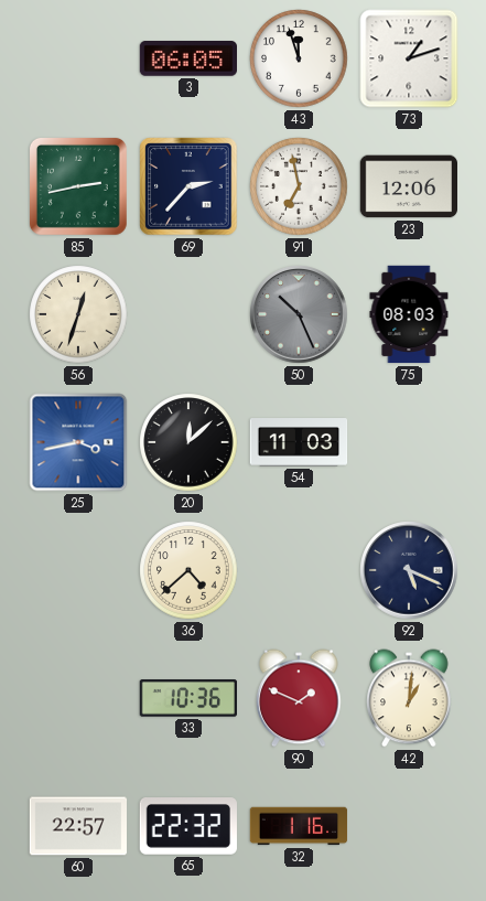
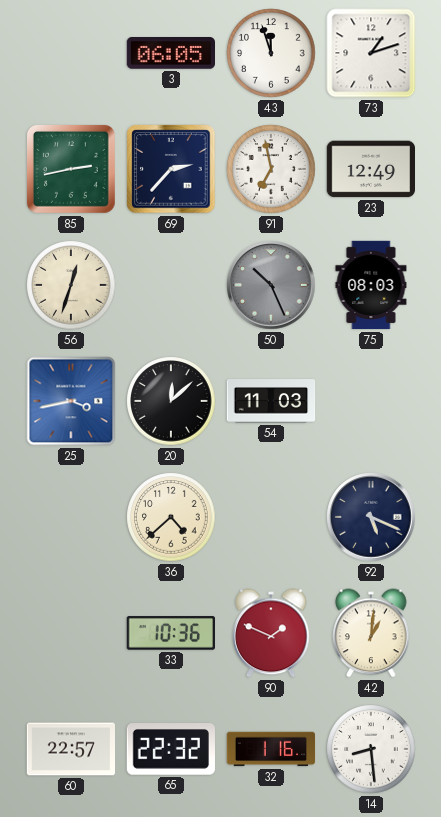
23: 12:06 -> 12:49
14: none -> 8:29
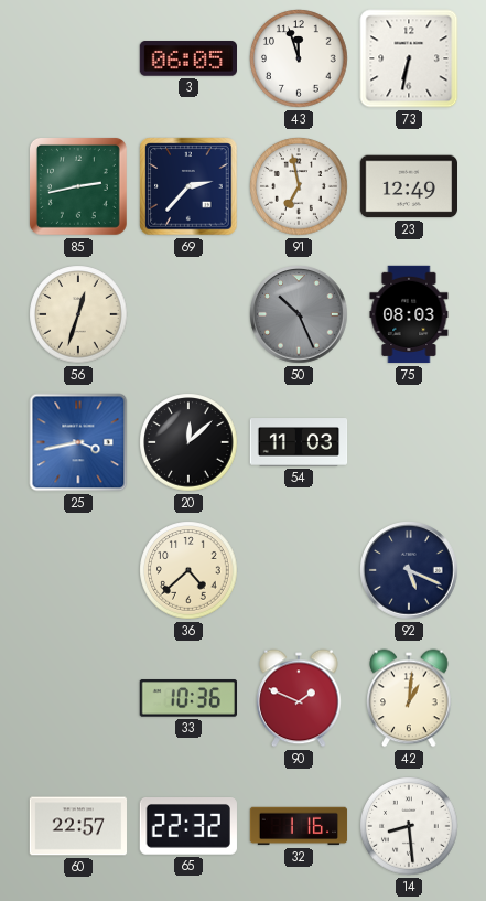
73: 1:12 -> 6:32
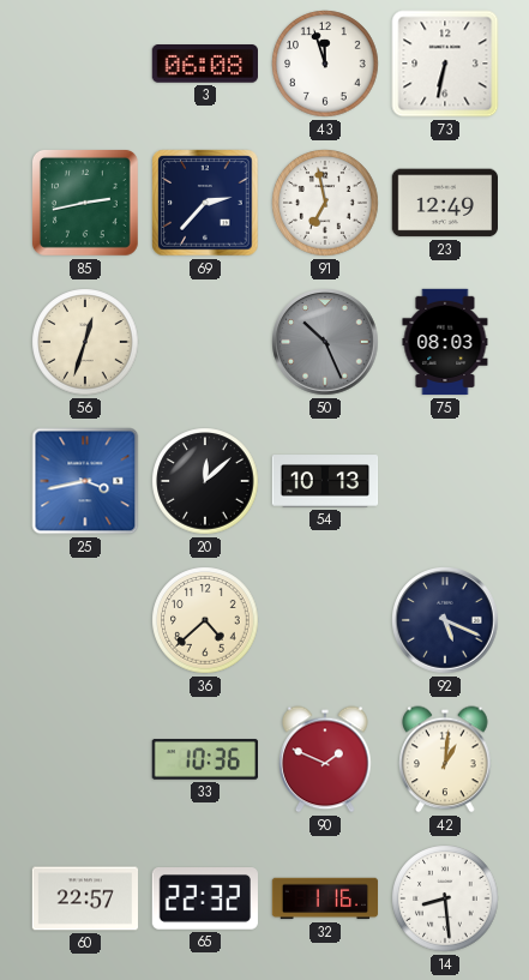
3: 06:05 -> 06:08
54: 11:03 -> 10:13
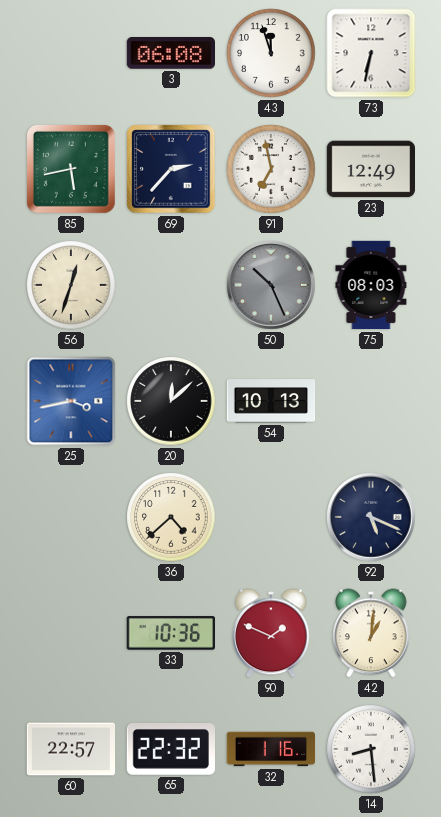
85: 2:43 -> 5:43
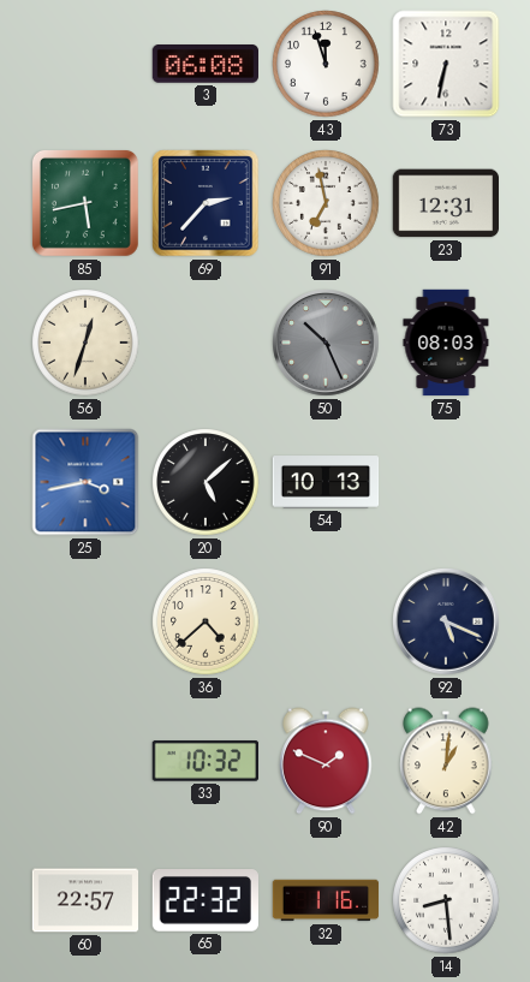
23: 12:49 -> 12:31
20: 12:08 -> 5:08
33: 10:36 -> 10:32
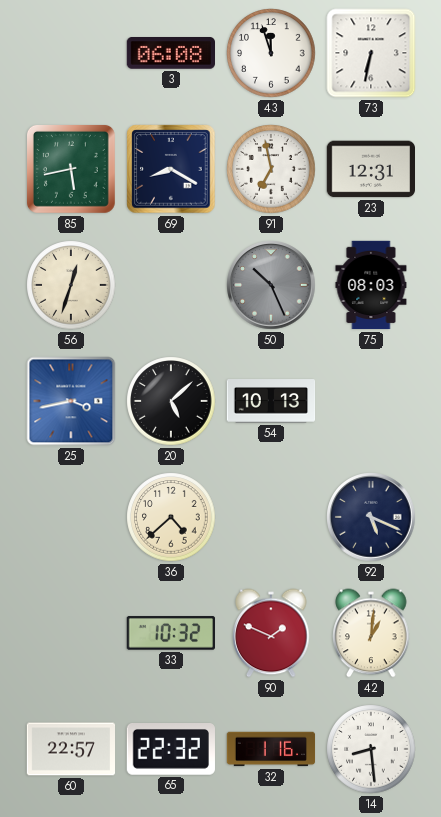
69: 2:37 -> 8:20
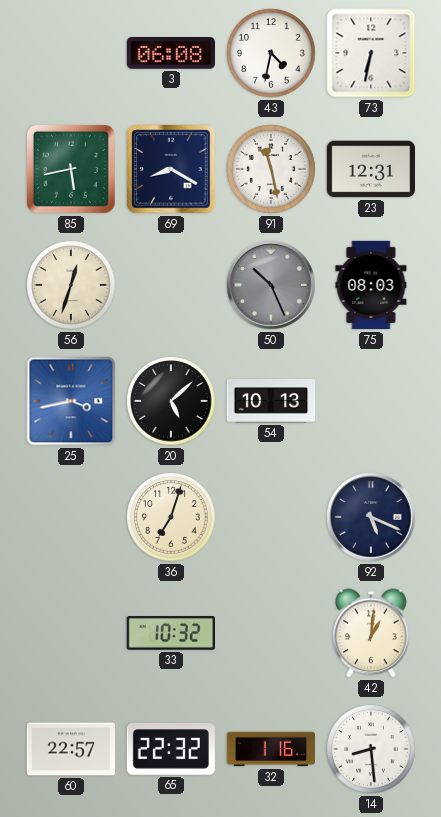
43: 11:57 -> 4:32
91: 6:58 -> 11:28
36: 4:38 -> 7:03
90: 1:49 -> none
